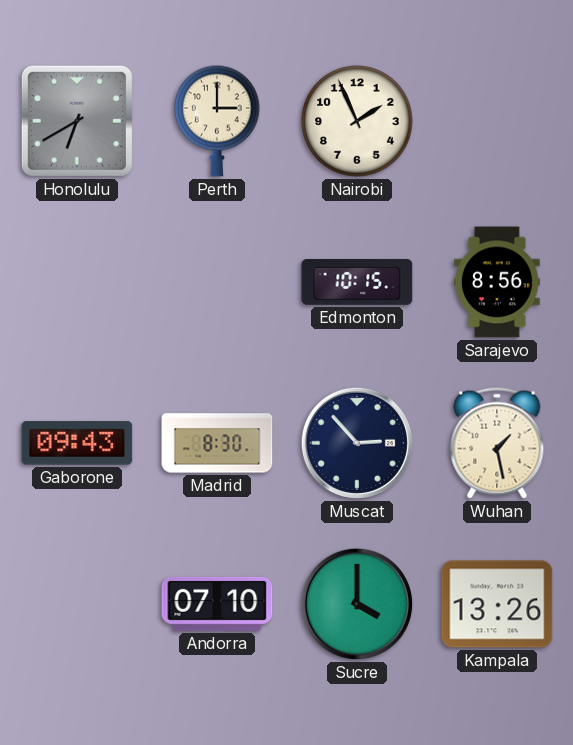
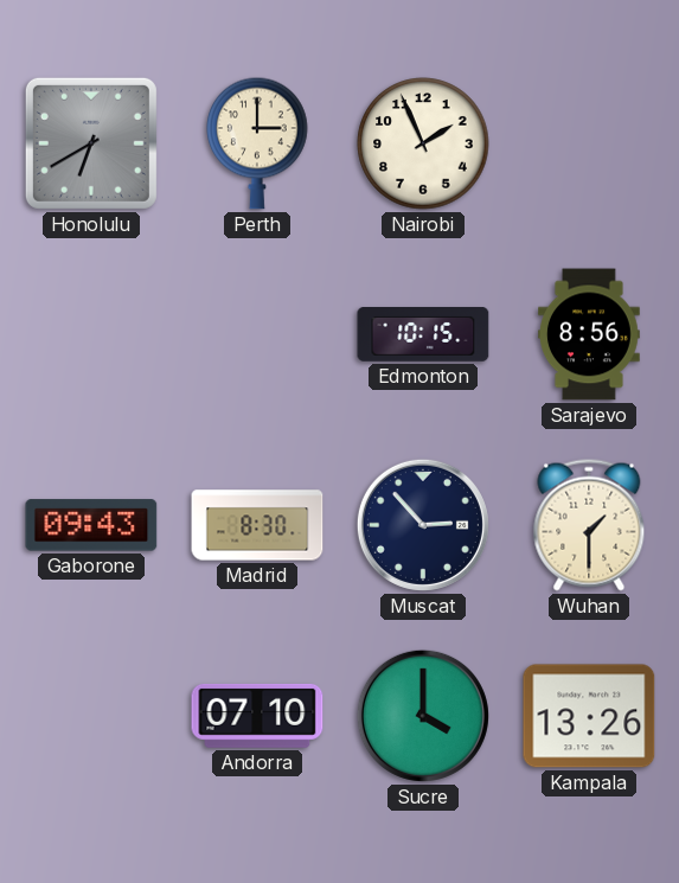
Wuhan: 1:28 -> 1:30
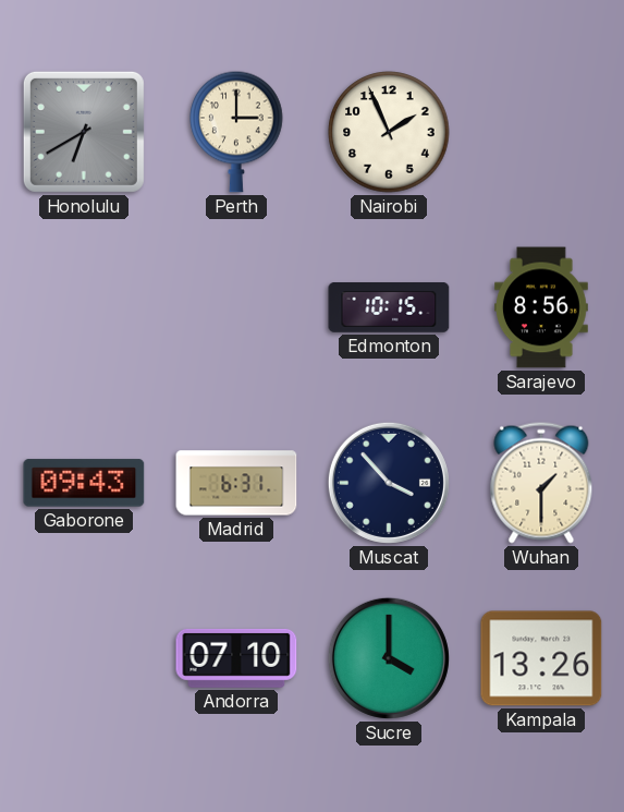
Madrid: 8:30 -> 6:31
Muscat: 2:53 -> 3:53
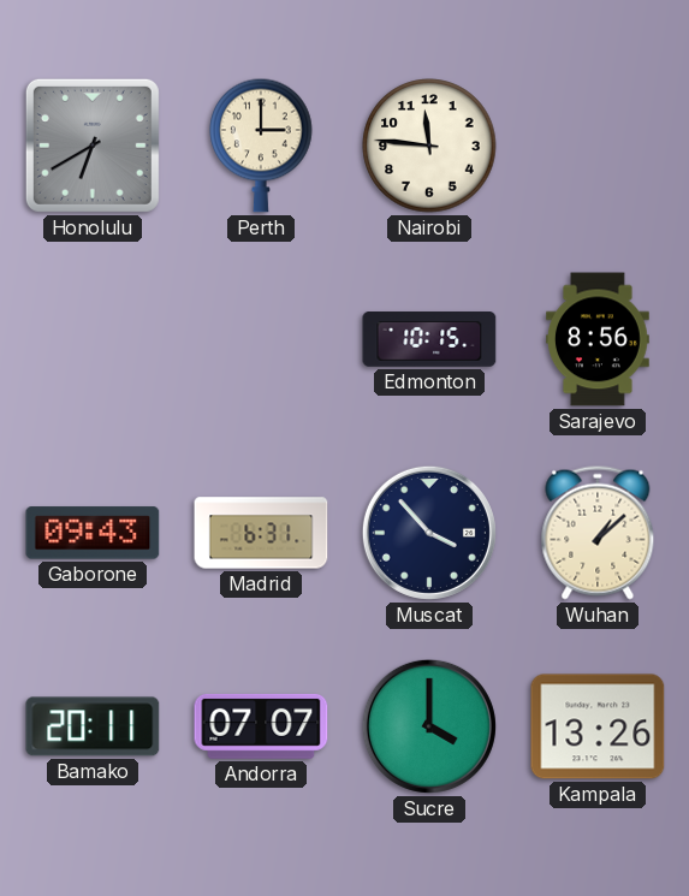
Nairobi: 1:56 -> 11:46
Wuhan: 1:30 -> 1:08
Bamako: none -> 20:11
Andorra: 07:10 -> 07:07
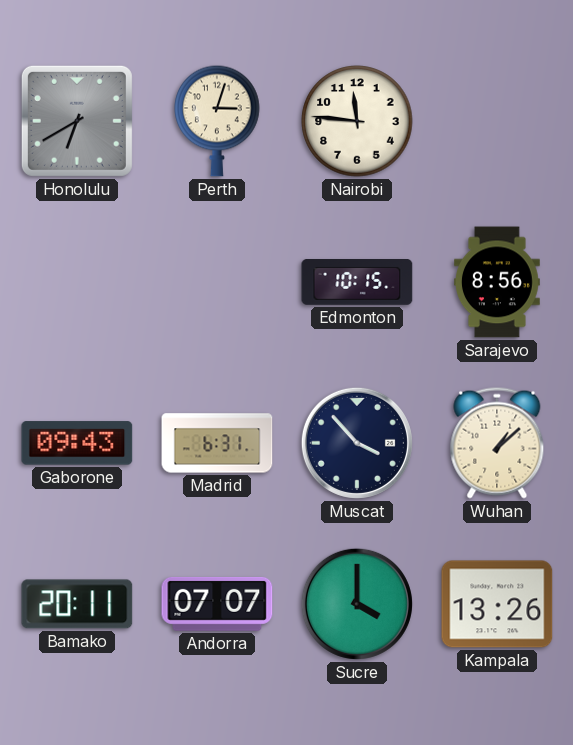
Perth: 3:00 -> 3:03
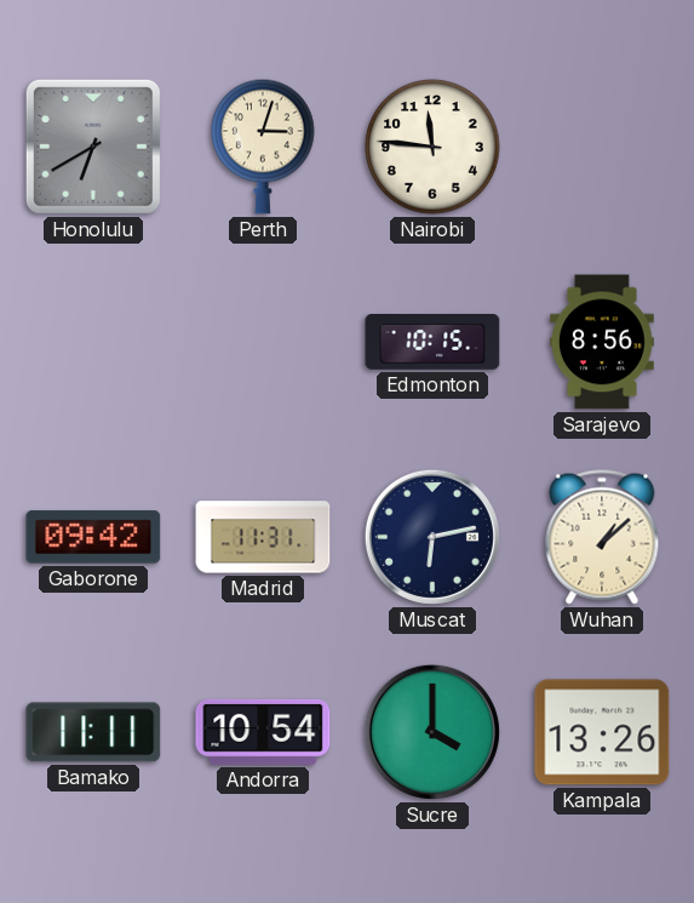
Gaborone: 09:43 -> 09:42
Madrid: 6:31 -> 11:31
Muscat: 3:53 -> 6:13
Bamako: 20:11 -> 11:11
Andorra: 07:07 -> 10:54
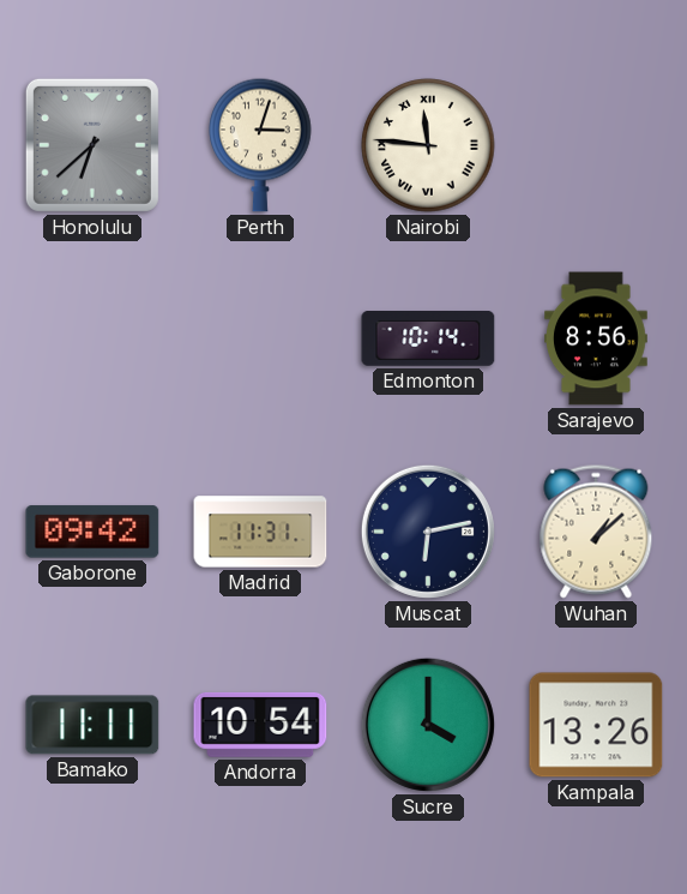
Honolulu: 6:40 -> 6:38
Nairobi numerals: Arabic -> Roman
Edmonton: 10:15 -> 10:14
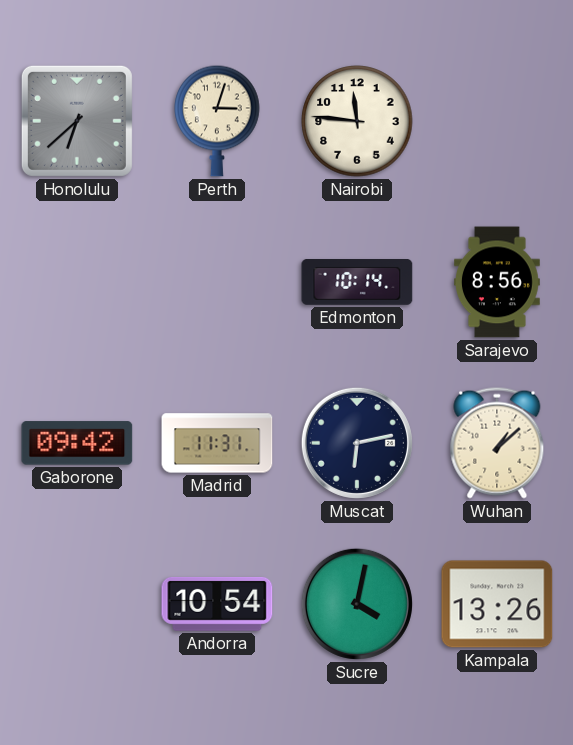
Nairobi numerals: Roman -> Arabic
Bamako: 11:11 -> none
Sucre: 4:00 -> 4:02
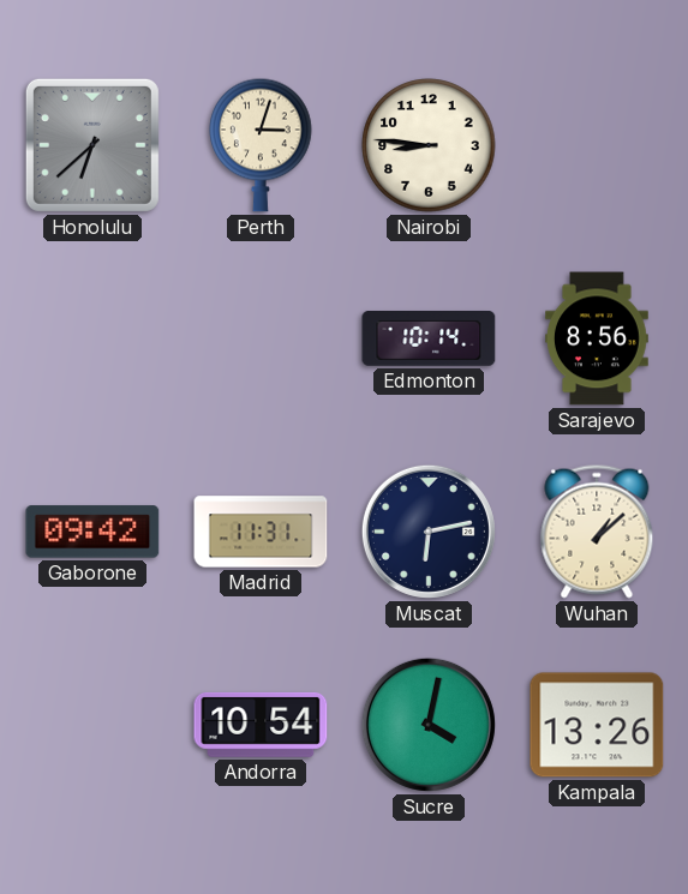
Nairobi: 11:46 -> 8:46
